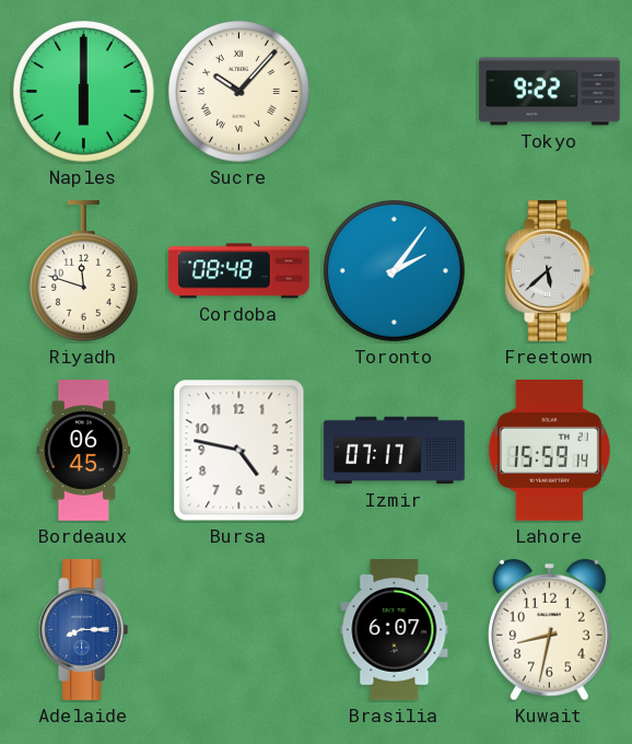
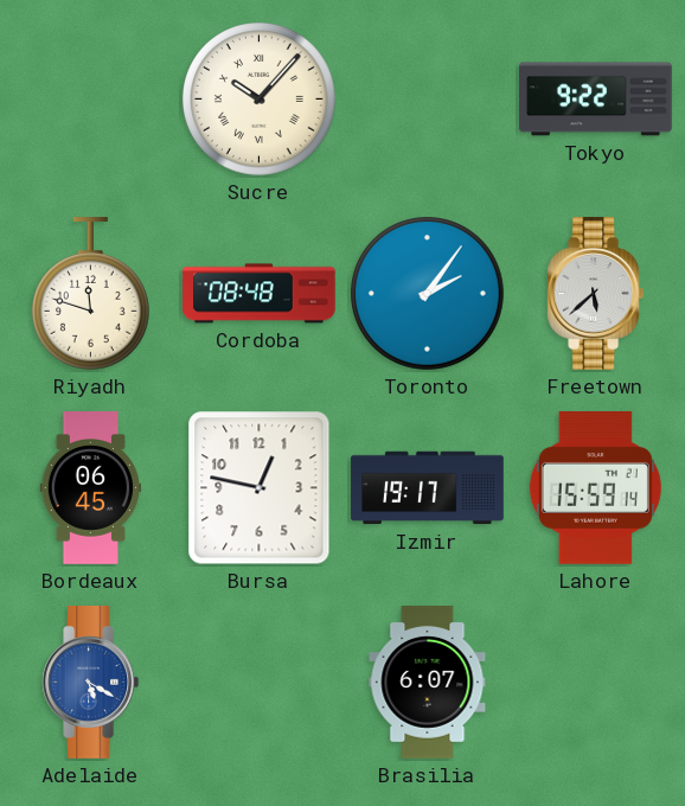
Naples: 6:00 -> none
Bursa: 4:47 -> 12:47
Izmir: 07:17 -> 19:17
Adelaide: 8:15 -> 5:20
Kuwait: 8:32 -> none
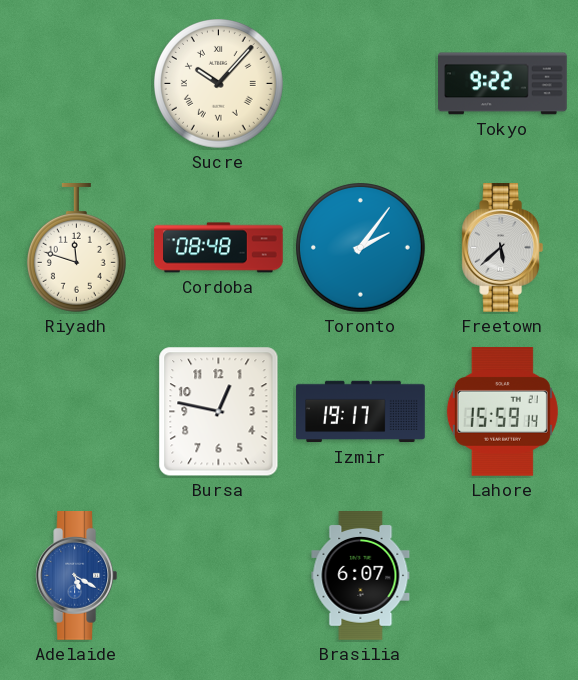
Bordeaux: 06:45 -> none
